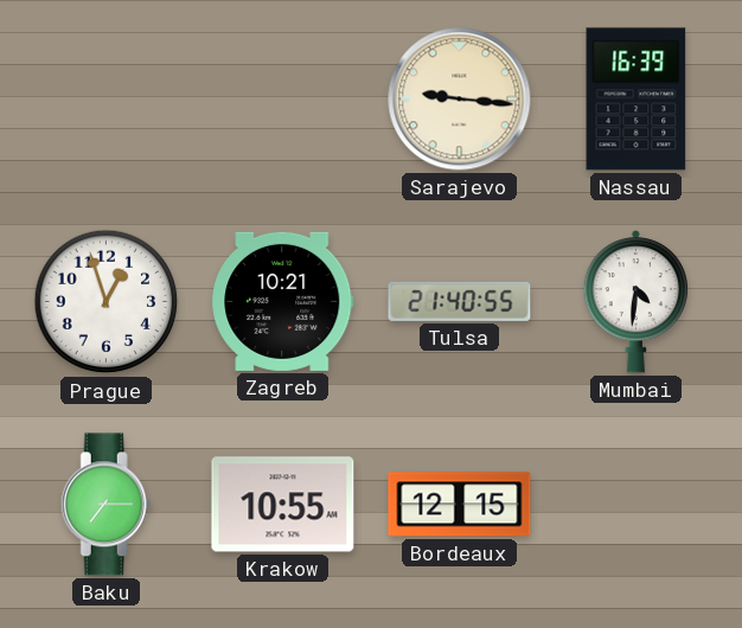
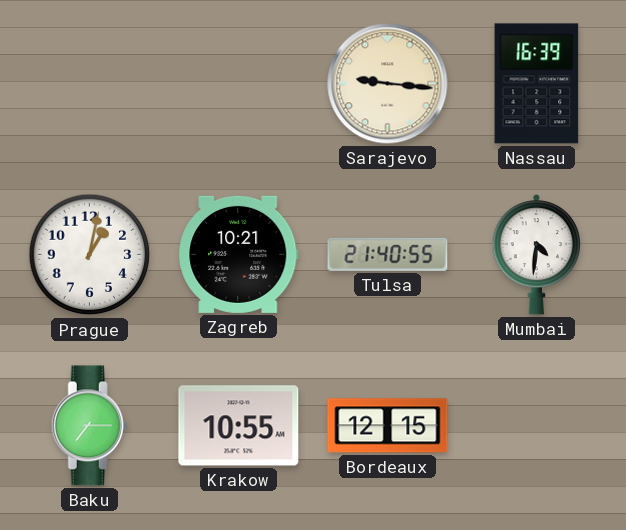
Prague: 12:57 -> 1:02
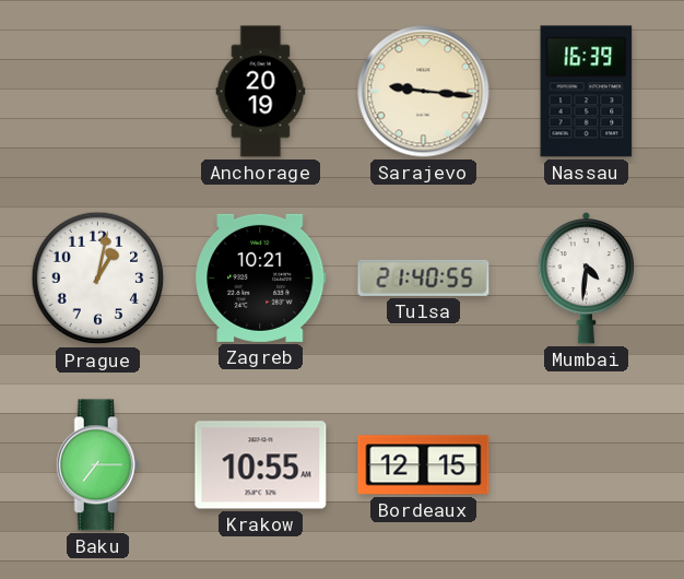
Anchorage: none -> 20:19
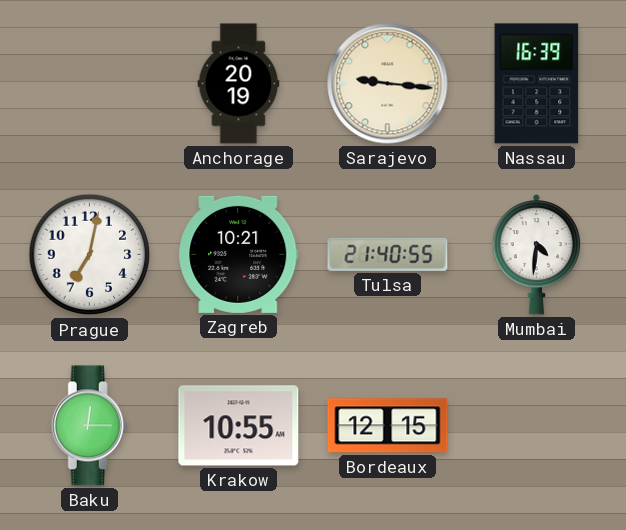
Prague: 1:02 -> 7:02
Baku: 7:15 -> 12:15
